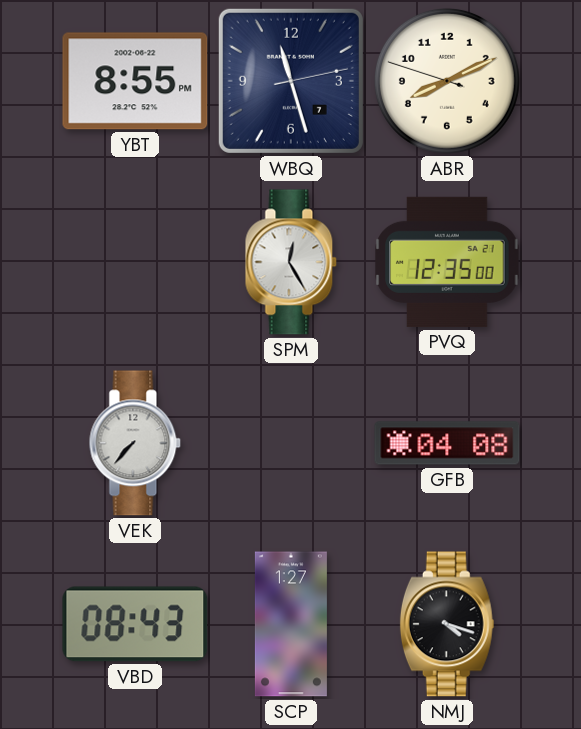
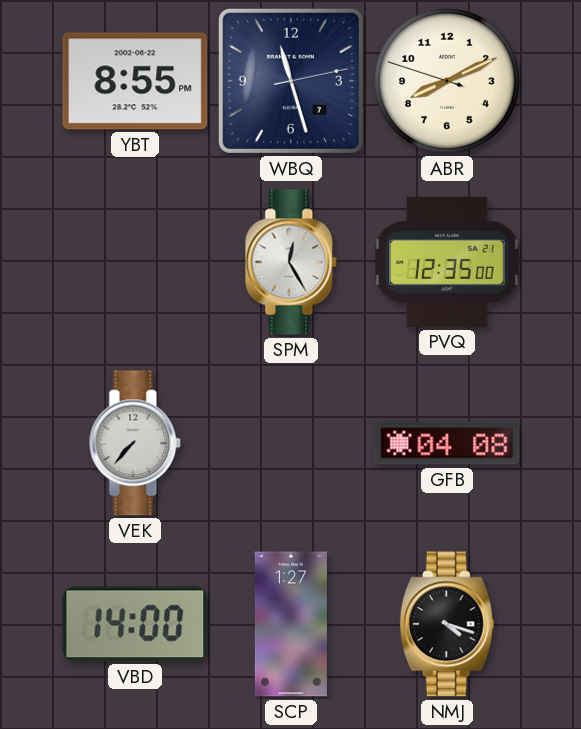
VBD: 08:43 -> 14:00
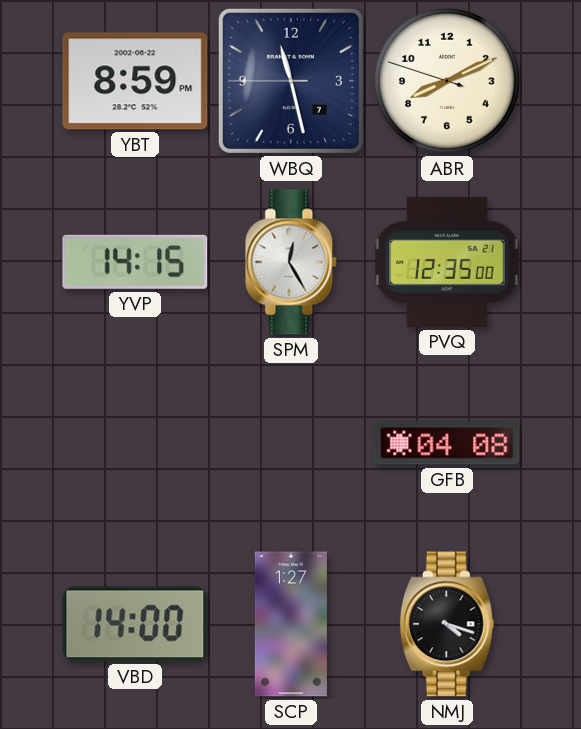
YBT: 8:55 -> 8:59
WBQ: 11:27:13 -> 11:27:45
YVP: none -> 14:15
VEK: 7:37 -> none
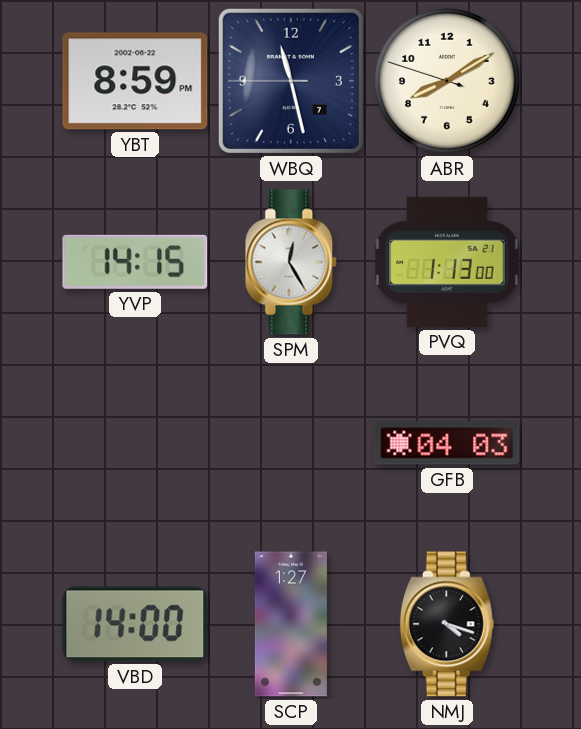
ABR: 8:10 -> 8:09
PVQ: 12:35 -> 1:13
GFB: 04:08 -> 04:03
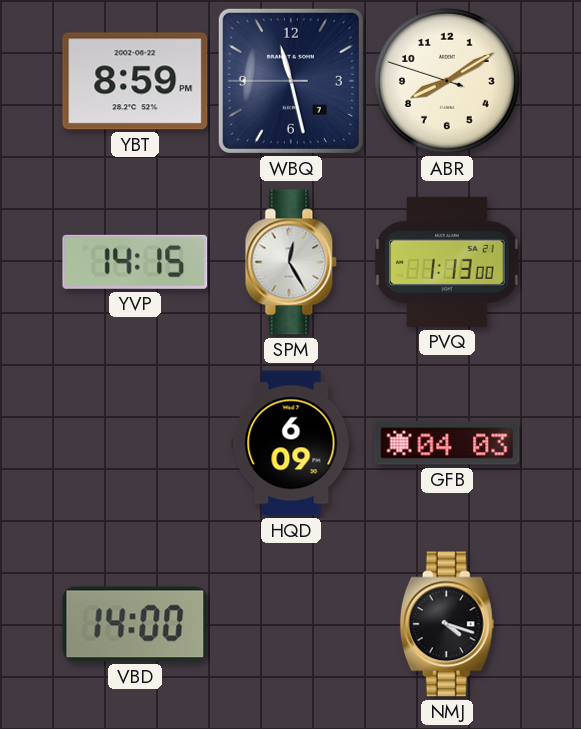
HQD: none -> 6:09
SCP: 1:27 -> none
